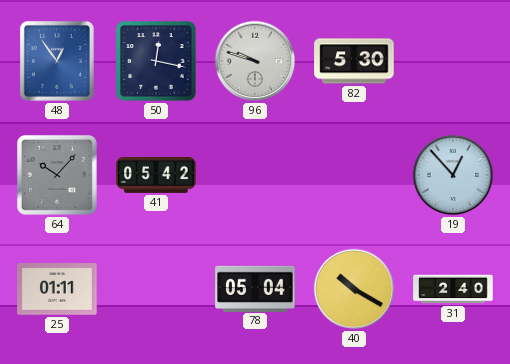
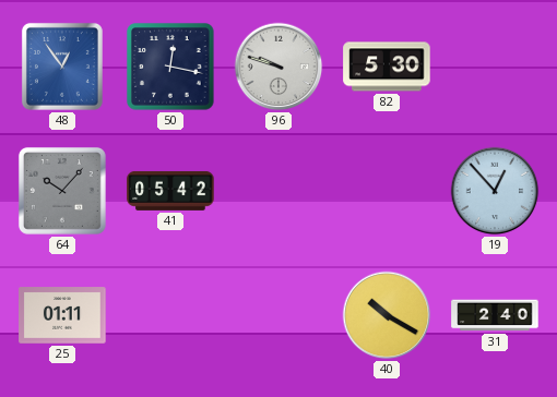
78: 05:04 -> none
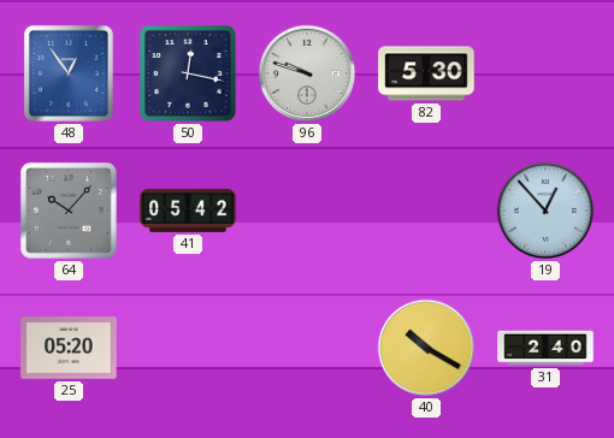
25: 01:11 -> 05:20
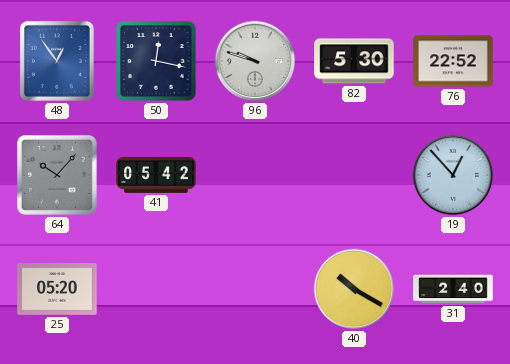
76: none -> 22:52
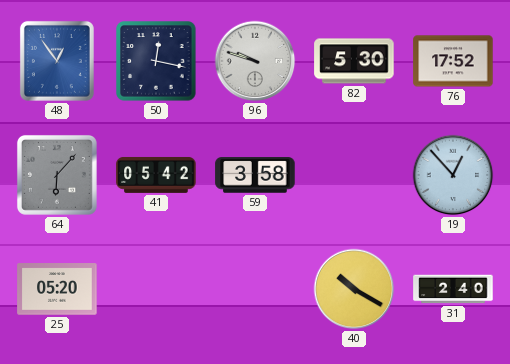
76: 22:52 -> 17:52
64: 10:07 -> 6:07
59: none -> 3:58
